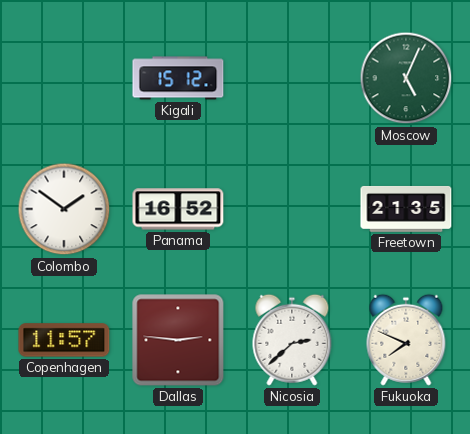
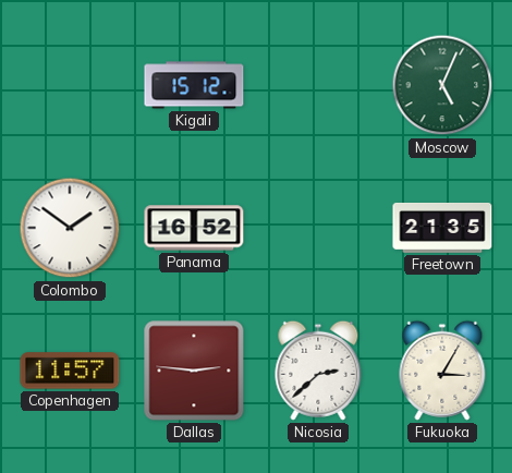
Fukuoka: 7:49 -> 3:05
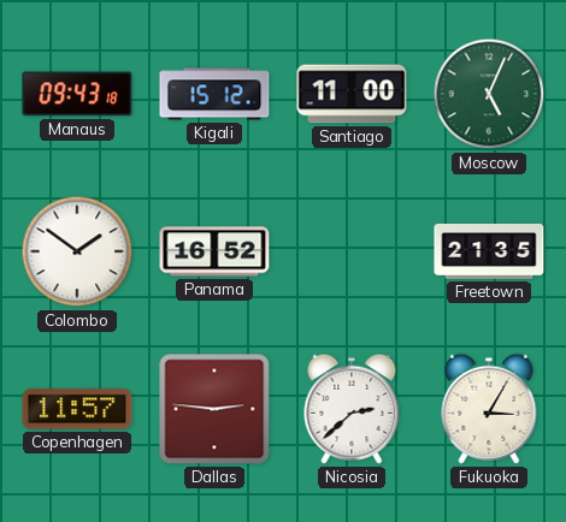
Manaus: none -> 09:43
Santiago: none -> 11:00
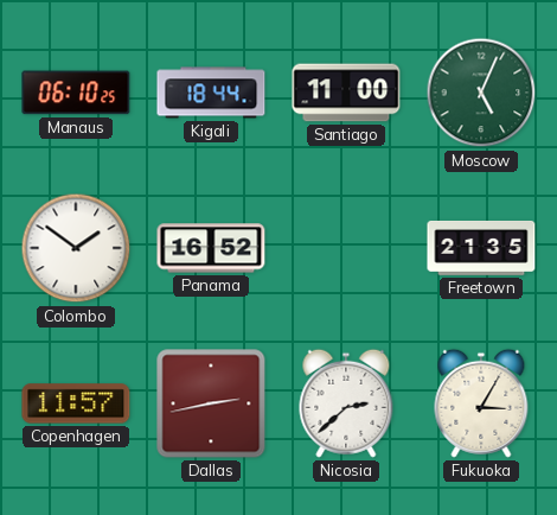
Manaus: 09:43 -> 06:10
Kigali: 15:12 -> 18:44
Dallas: 2:46 -> 2:43
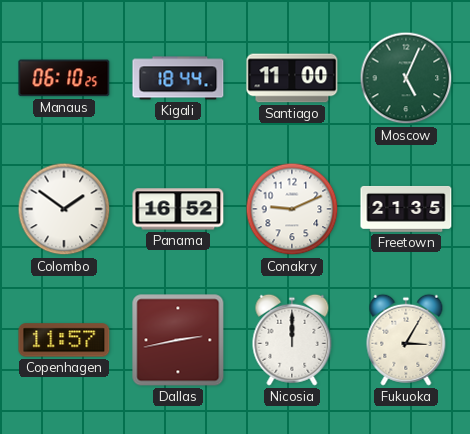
Conakry: none -> 9:11
Nicosia: 2:38 -> 12:00
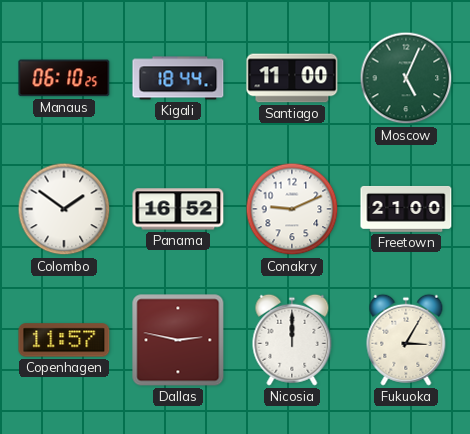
Freetown: 21:35 -> 21:00
Dallas: 2:43 -> 2:47
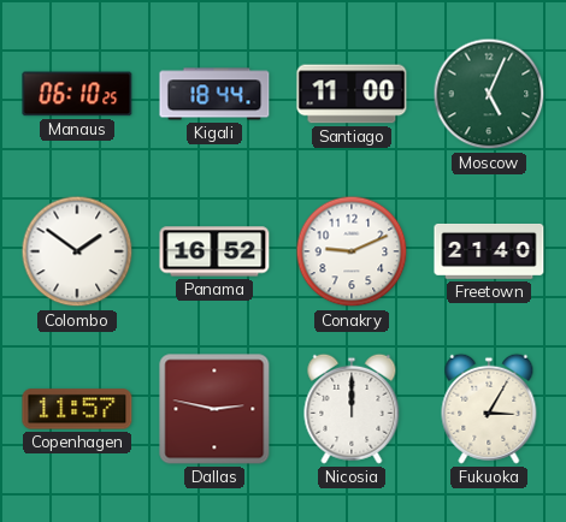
Freetown: 21:00 -> 21:40
